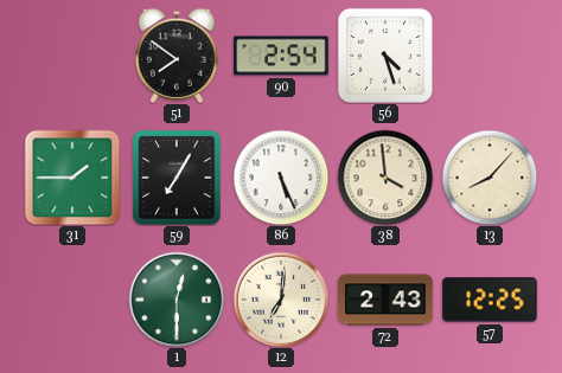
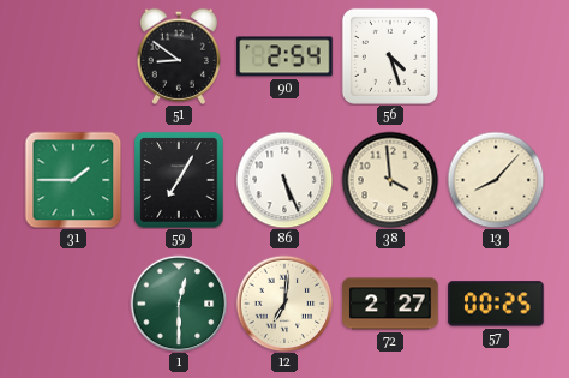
51: 7:51 -> 8:51
72: 2:43 -> 2:27
57: 12:25 -> 00:25
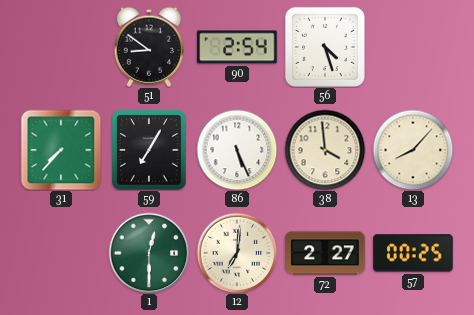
31: 1:45 -> 7:37
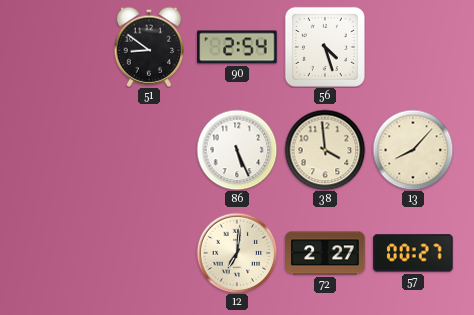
31: 7:37 -> none
59: 7:05 -> none
1: 12:30 -> none
57: 00:25 -> 00:27
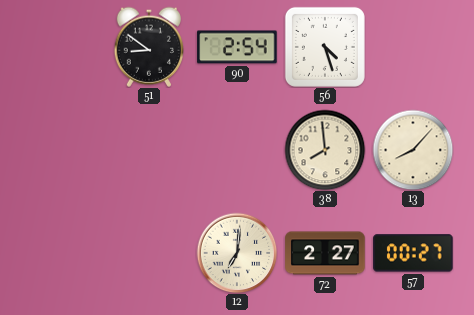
86: 5:26 -> none
38: 3:59 -> 7:59
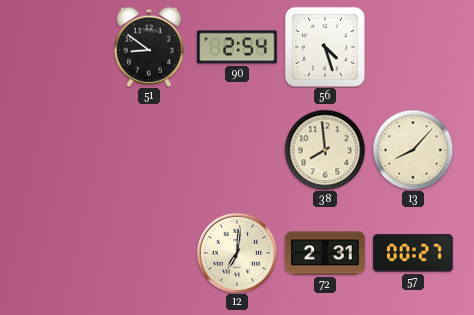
72: 2:27 -> 2:31
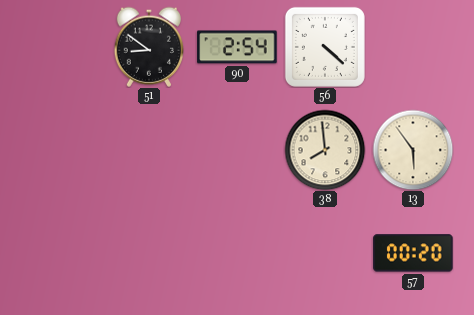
56: 4:27 -> 4:22
13: 8:07 -> 5:54
12: 7:01 -> none
72: 2:31 -> none
57: 00:27 -> 00:20
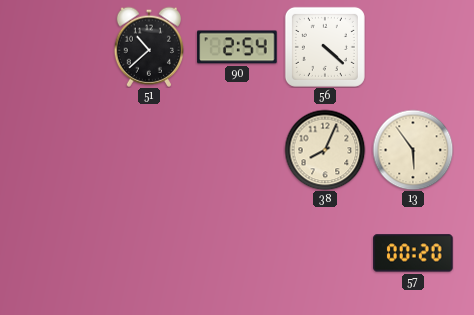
51: 8:51 -> 10:38
38: 7:59 -> 8:04
